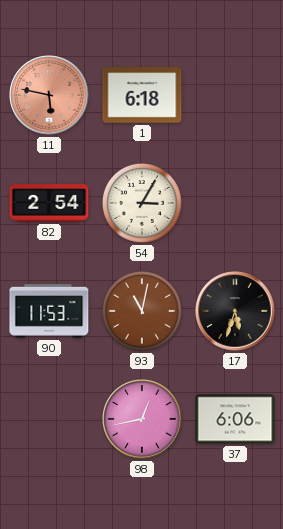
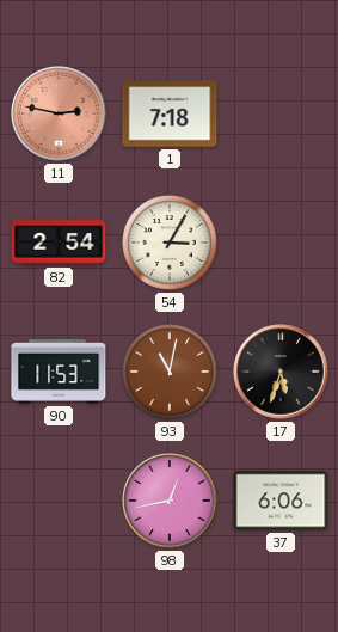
11: 5:47 -> 2:47
1: 6:18 -> 7:18
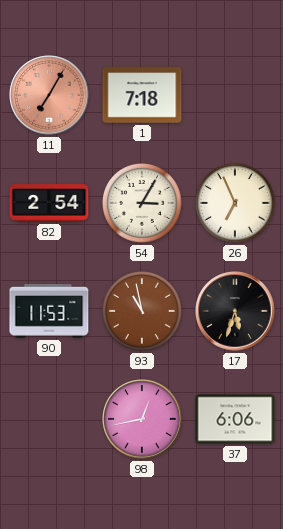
11: 2:47 -> 7:05
26: none -> 6:56
93: 11:02 -> 10:58
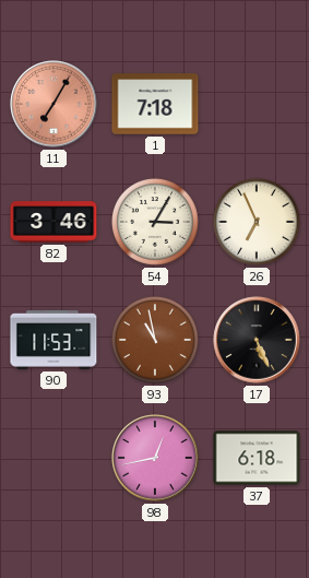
82: 2:54 -> 3:46
17: 5:33 -> 5:26
37: 6:06 -> 6:18
